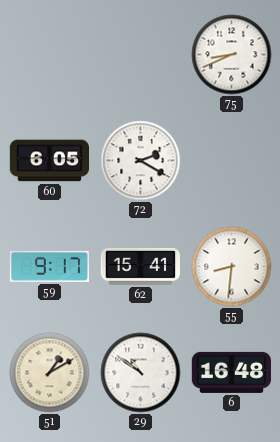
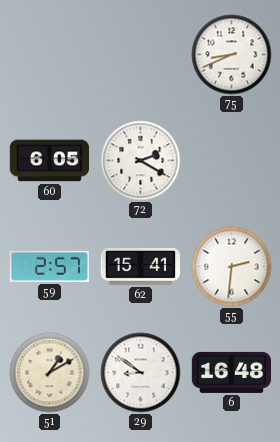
59: 9:17 -> 2:57
55: 8:31 -> 2:31
29: 10:51 -> 8:51
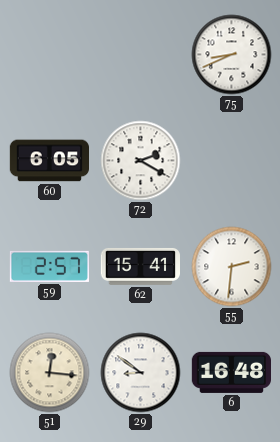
51: 1:10 -> 12:16
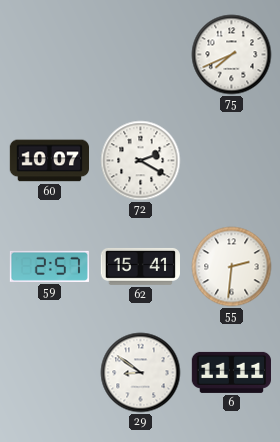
75: 8:41 -> 7:41
60: 6:05 -> 10:07
51: 12:16 -> none
6: 16:48 -> 11:11
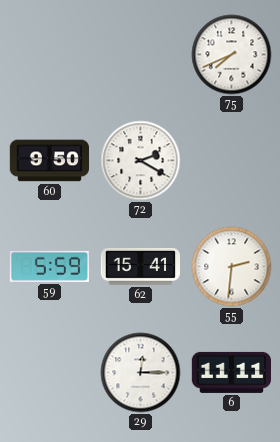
60: 10:07 -> 9:50
59: 2:57 -> 5:59
29: 8:51 -> 12:15
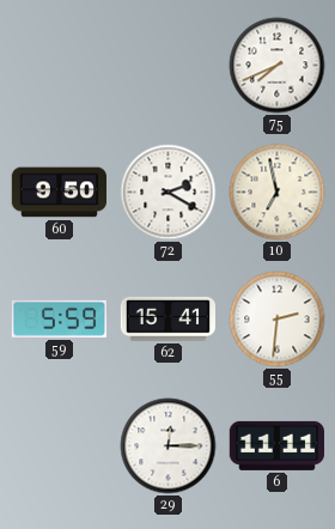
10: none -> 6:58
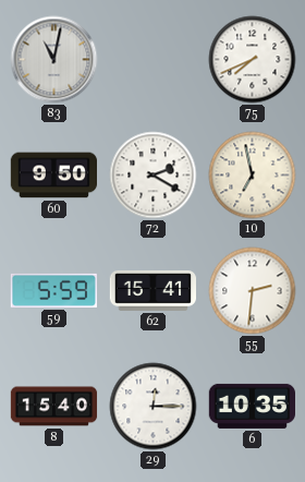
83: none -> 11:02
8: none -> 15:40
6: 11:11 -> 10:35
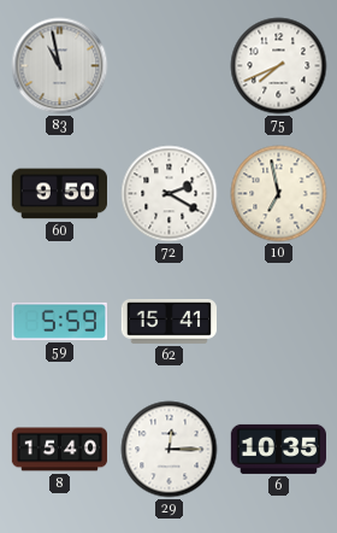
83: 11:02 -> 10:58
55: 2:31 -> none
